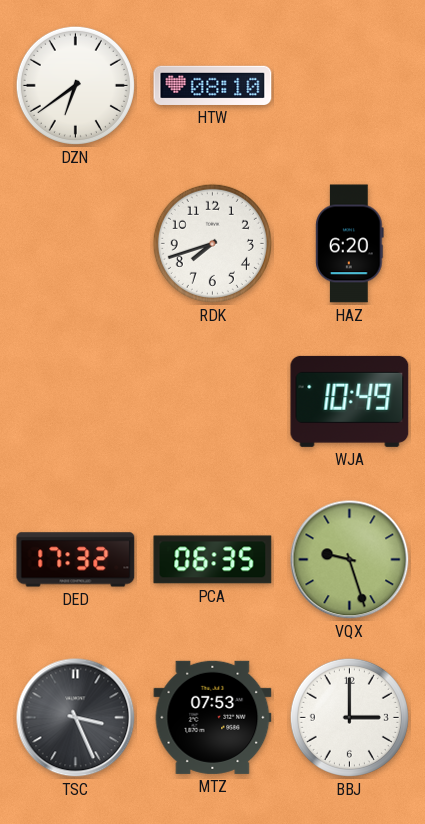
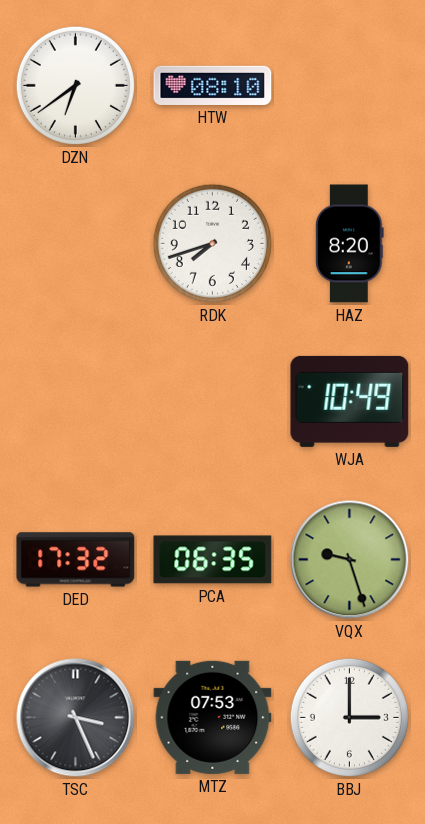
HAZ: 6:20 -> 8:20
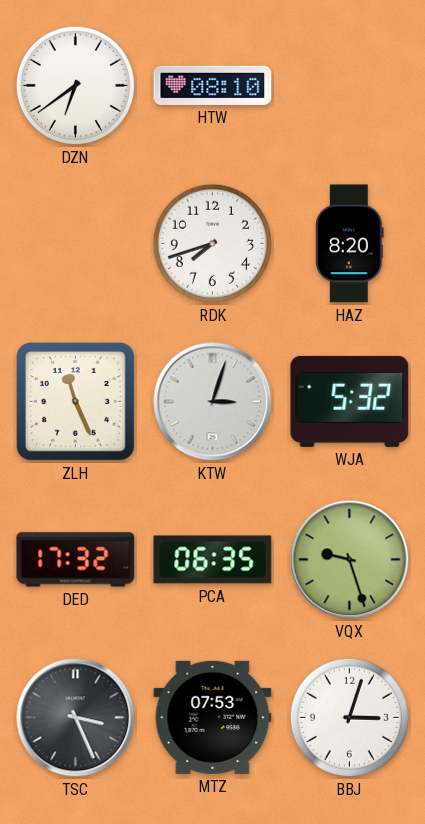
ZLH: none -> 11:26
KTW: none -> 3:03
WJA: 10:49 -> 5:32
BBJ: 3:00 -> 3:03
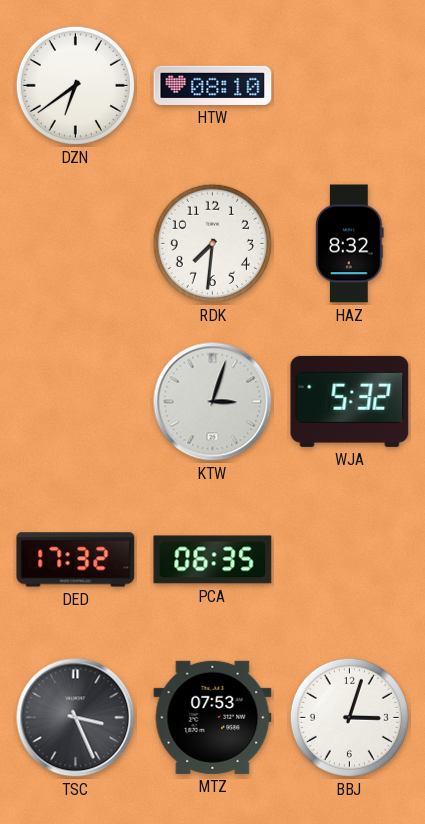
RDK: 7:42 -> 7:31
HAZ: 8:20 -> 8:32
ZLH: 11:26 -> none
VQX: 9:27 -> none
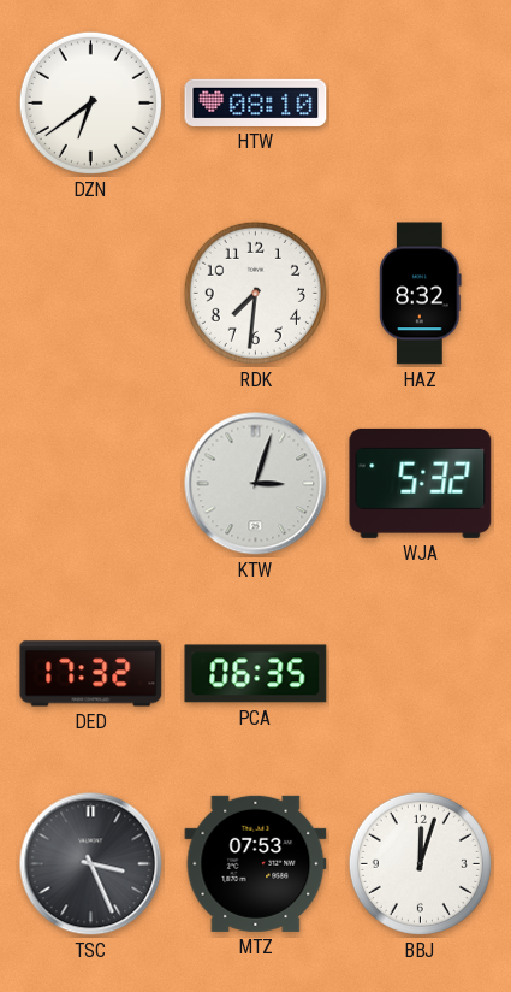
BBJ: 3:03 -> 12:03
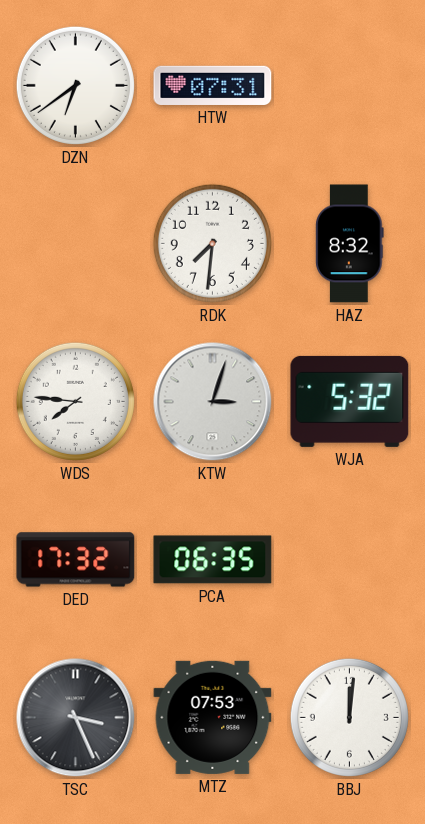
HTW: 08:10 -> 07:31
WDS: none -> 7:46
BBJ: 12:03 -> 12:01
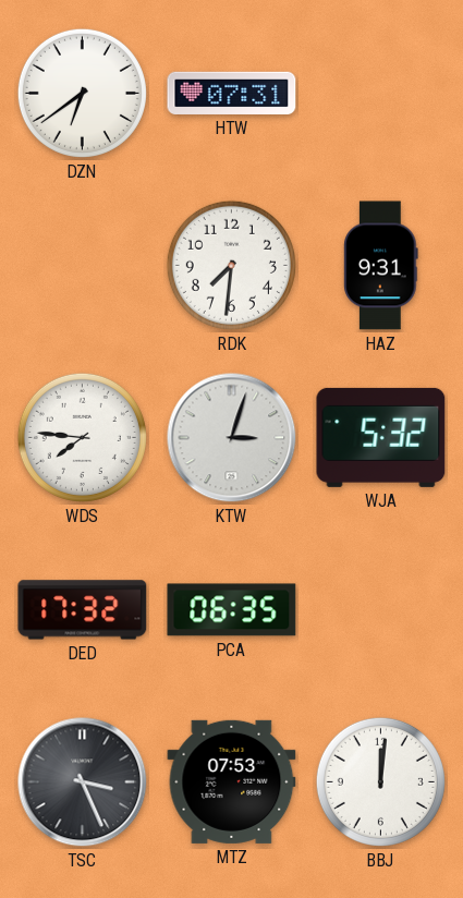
HAZ: 8:32 -> 9:31
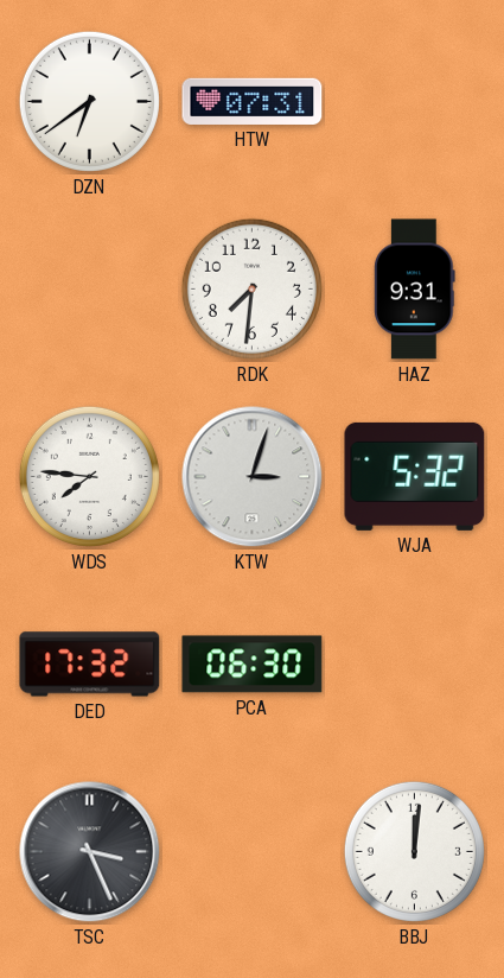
PCA: 06:35 -> 06:30
MTZ: 07:53 -> none
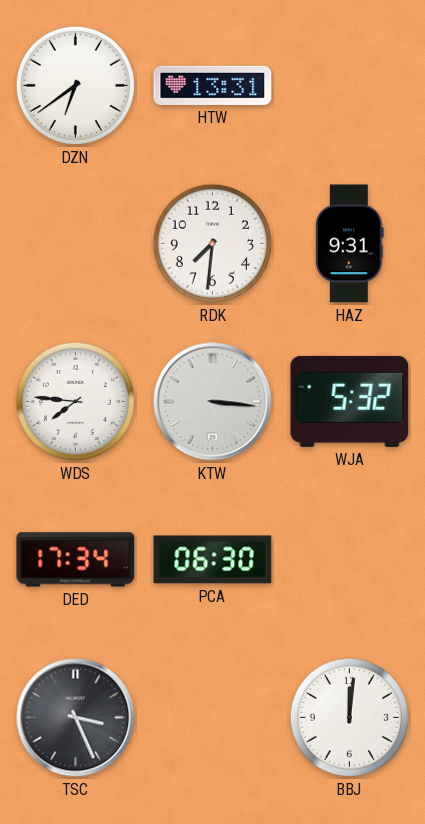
HTW: 07:31 -> 13:31
KTW: 3:03 -> 3:16
DED: 17:32 -> 17:34
